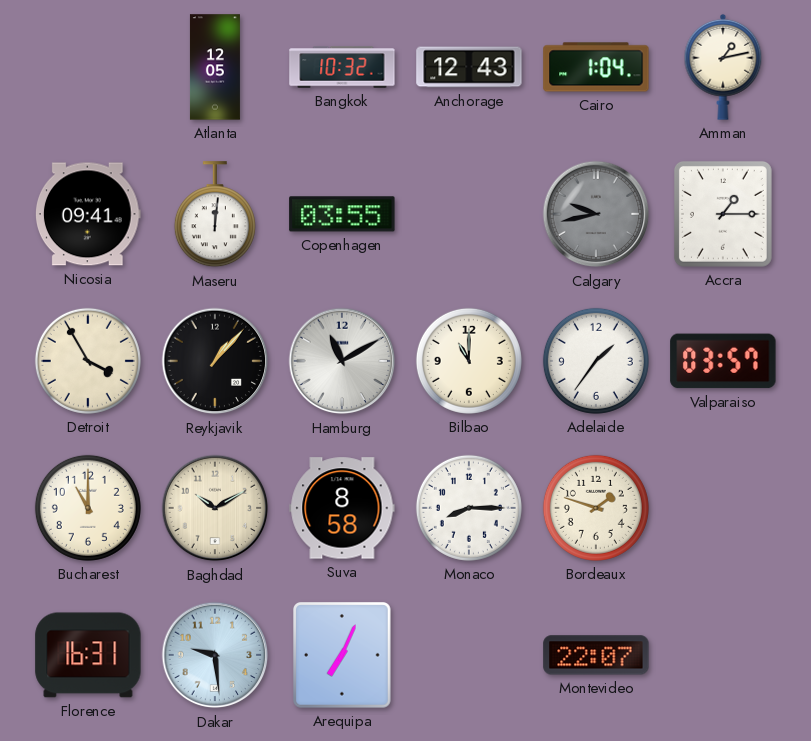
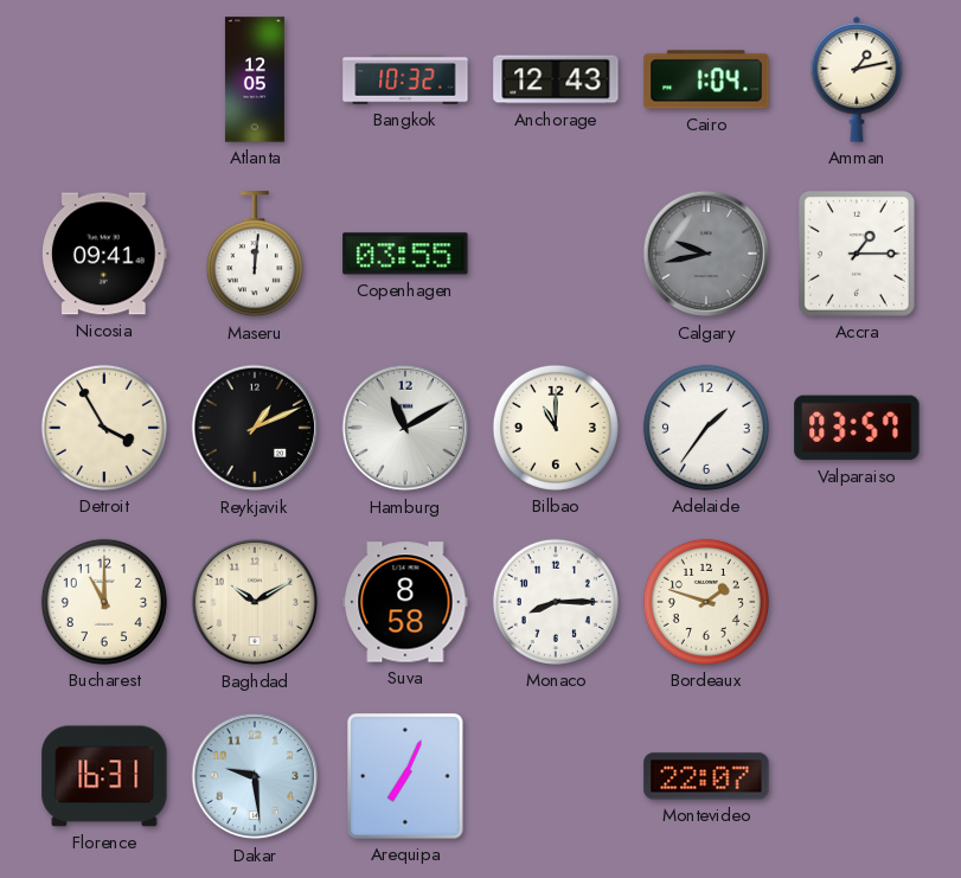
Reykjavik: 1:07 -> 1:11
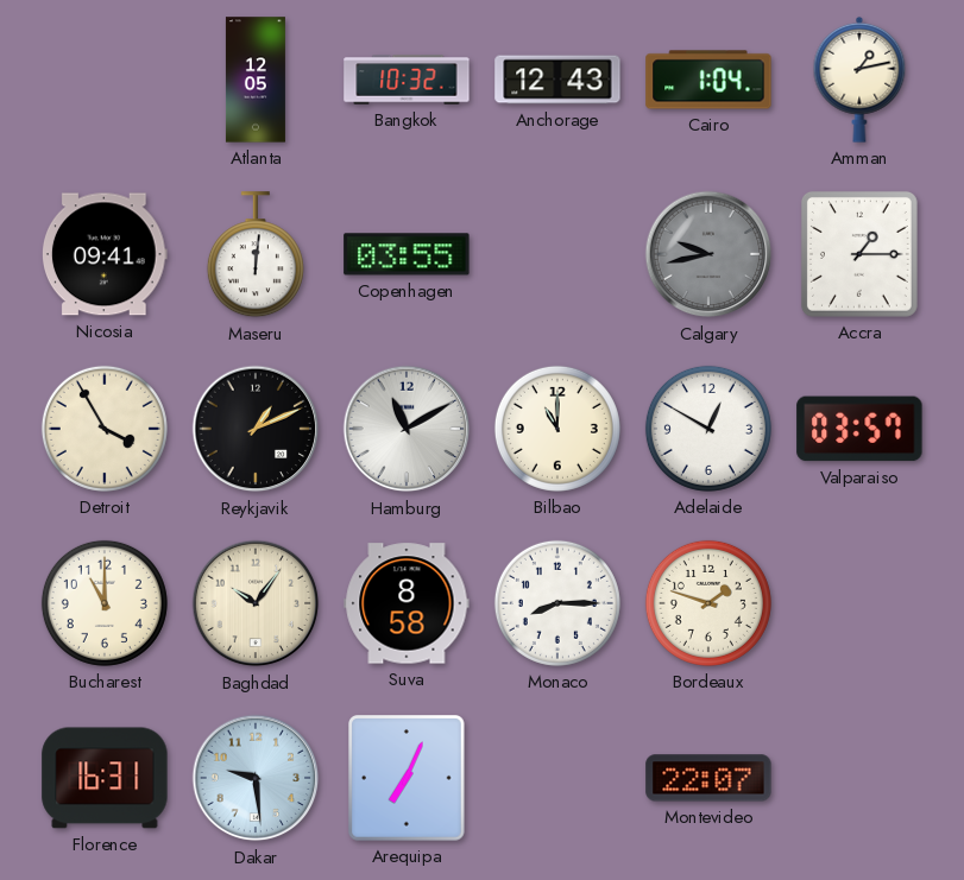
Adelaide: 1:36 -> 12:50
Baghdad: 10:10 -> 10:06
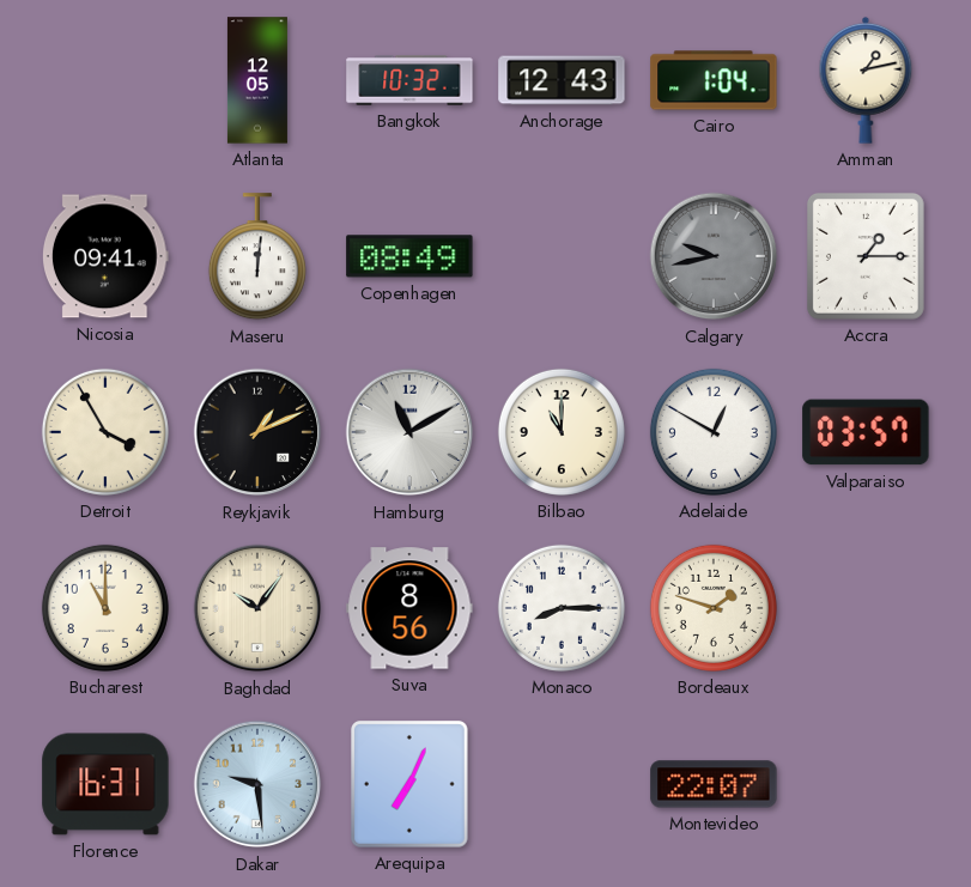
Copenhagen: 03:55 -> 08:49
Suva: 8:58 -> 8:56
